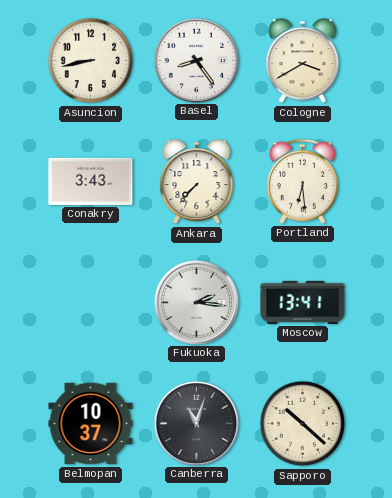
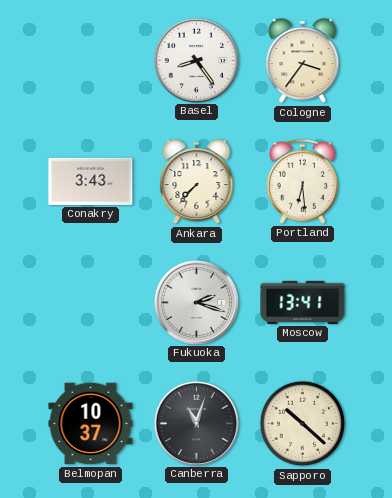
Asuncion: 8:43 -> none
Cologne: 3:40 -> 3:36
Fukuoka: 2:16 -> 2:18
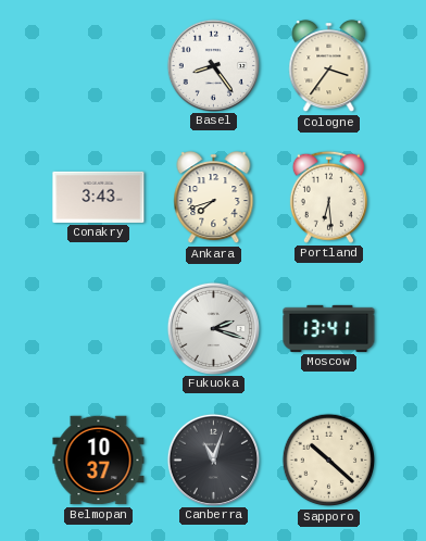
Ankara: 7:37 -> 7:42
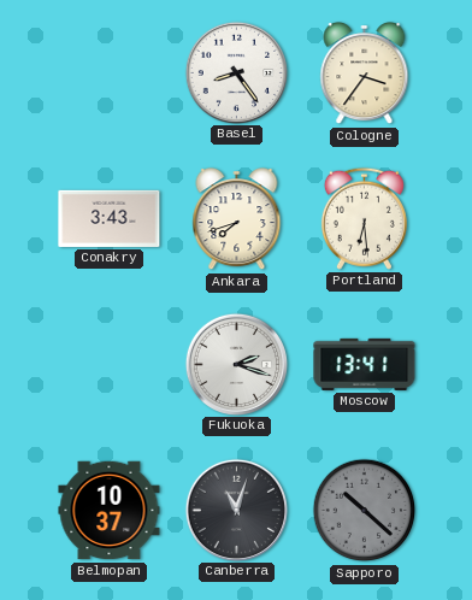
Sapporo dial: cream -> grey
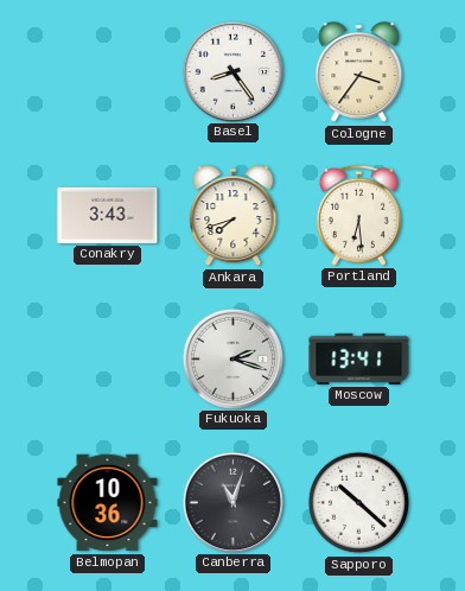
Belmopan: 10:37 -> 10:36
Sapporo dial: grey -> white
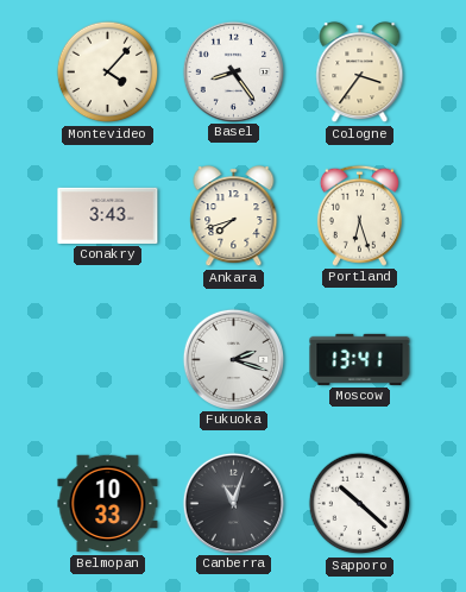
Montevideo: none -> 4:07
Portland: 6:29 -> 6:27
Belmopan: 10:36 -> 10:33
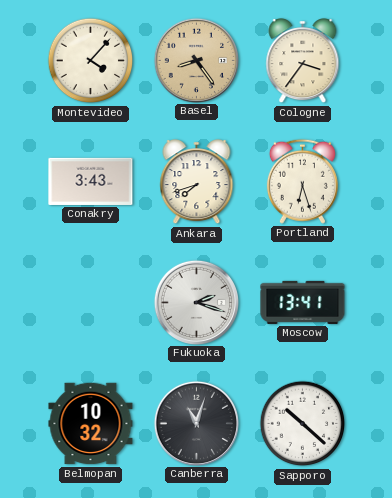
Basel dial: white -> champagne
Belmopan: 10:33 -> 10:32
